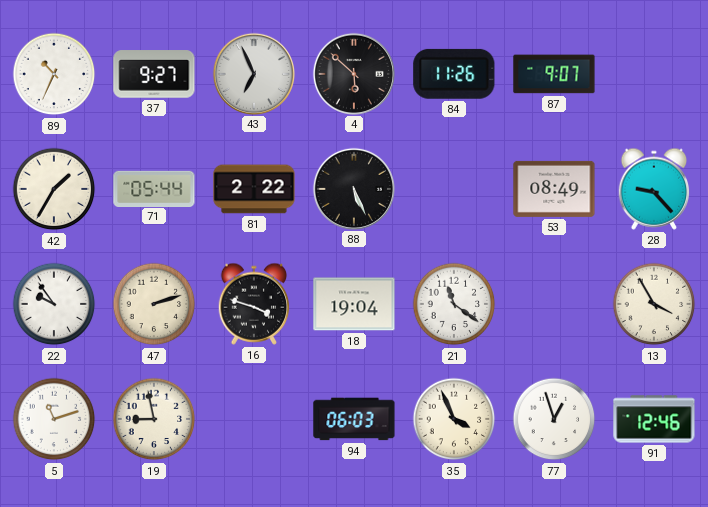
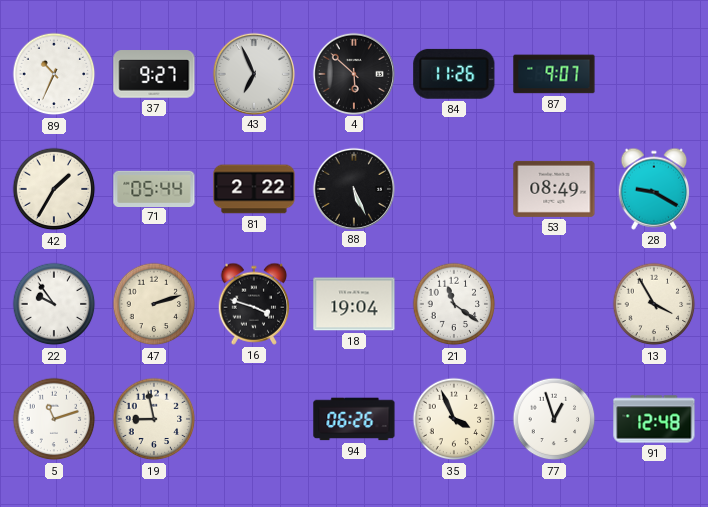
28: 9:23 -> 9:20
94: 06:03 -> 06:26
91: 12:46 -> 12:48
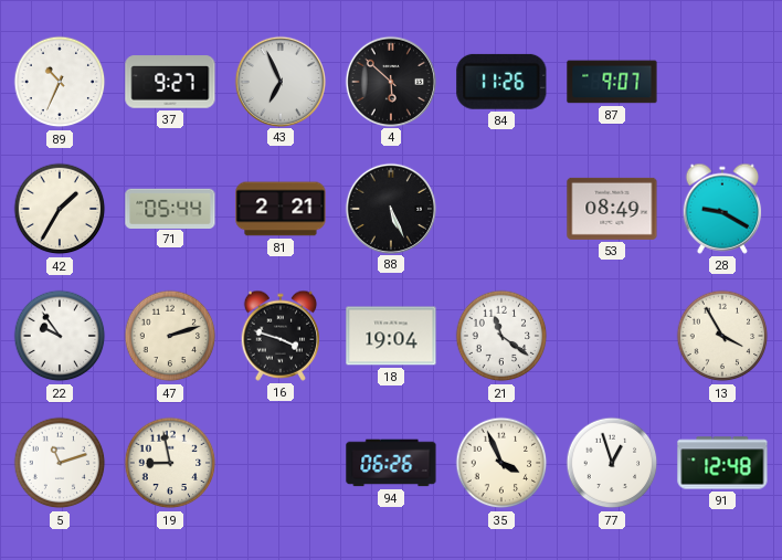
81: 2:22 -> 2:21
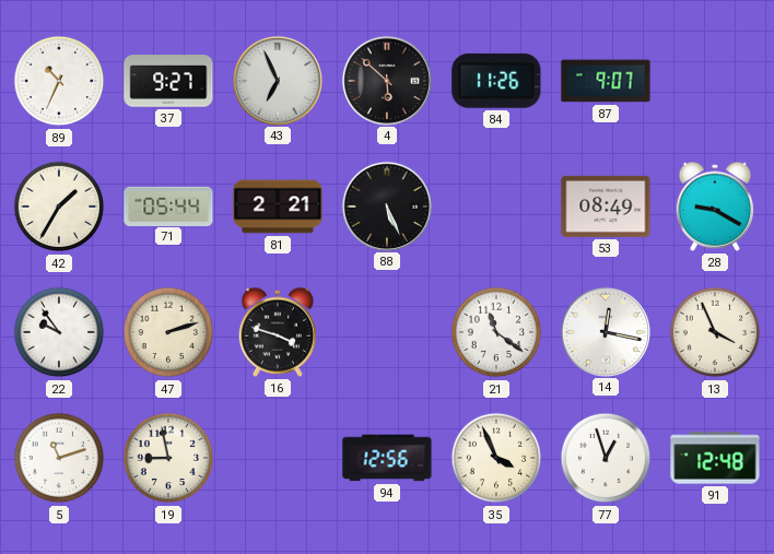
18: 19:04 -> none
14: none -> 12:17
13: 3:55 -> 3:56
94: 06:26 -> 12:56
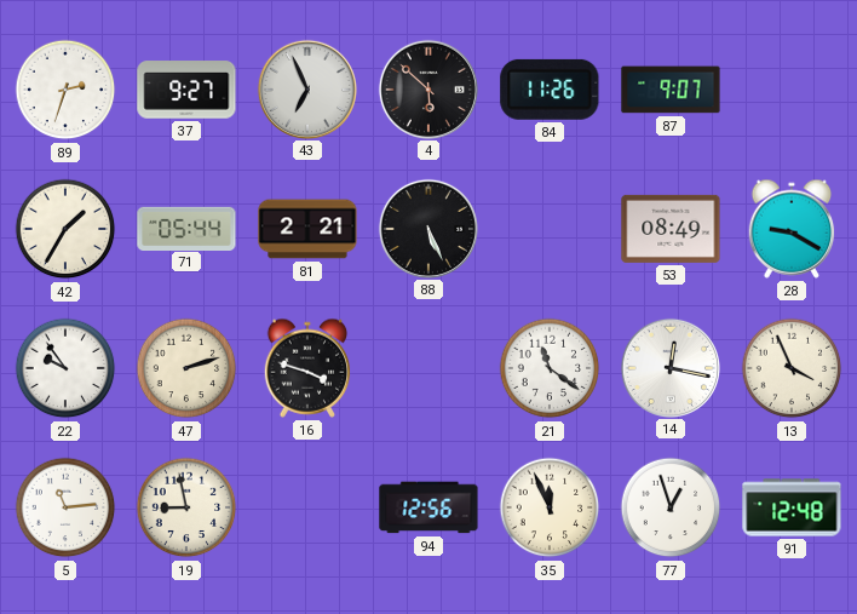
89: 10:34 -> 2:33
5: 11:12 -> 11:14
35: 3:56 -> 11:56
